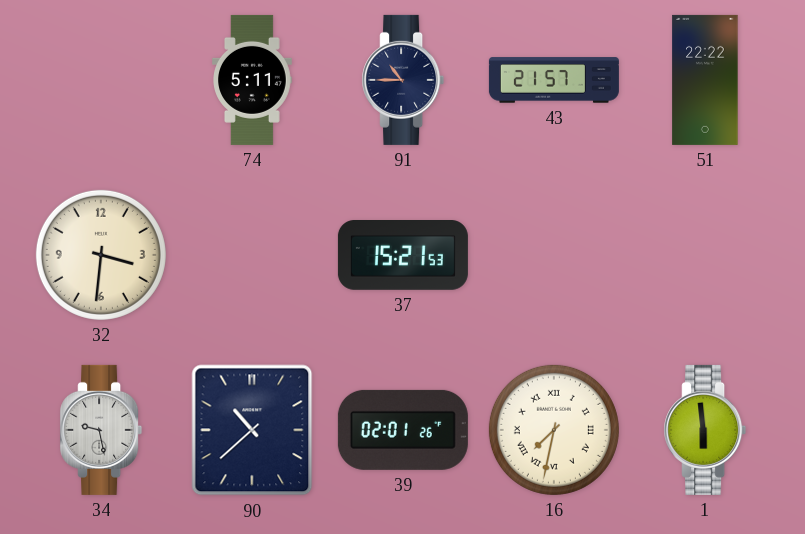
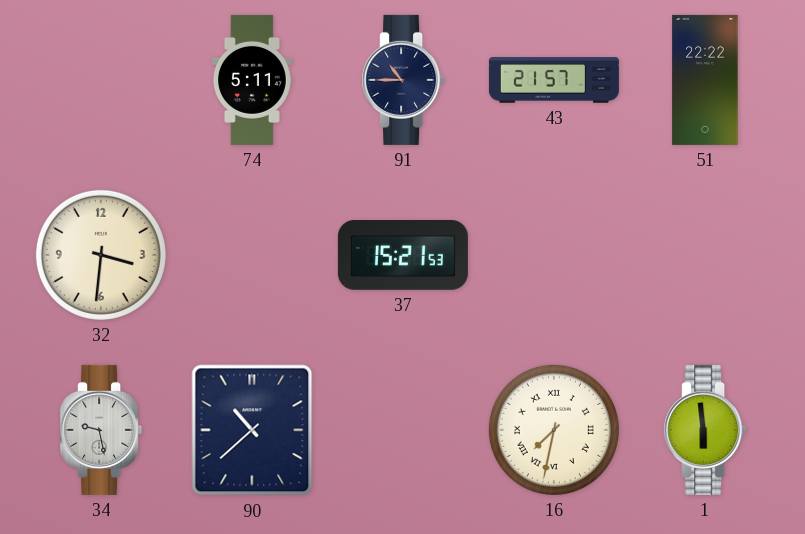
39: 02:01 -> none
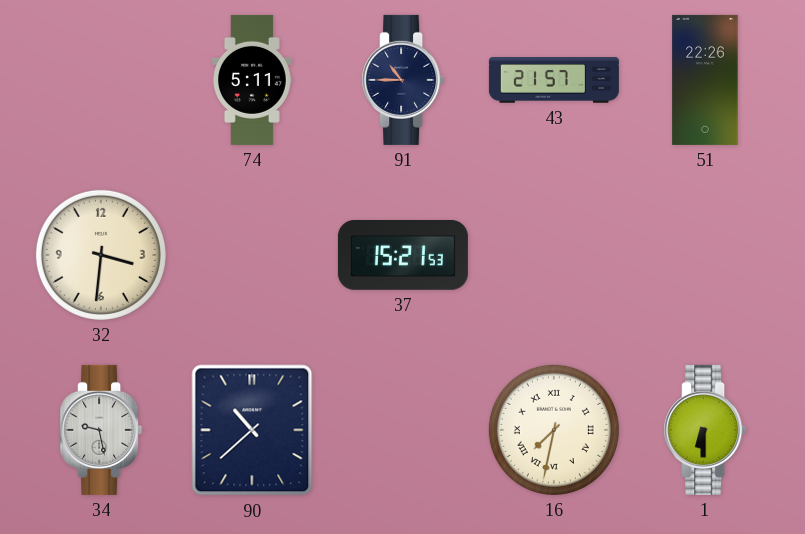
51: 22:22 -> 22:26
1: 5:59 -> 6:30
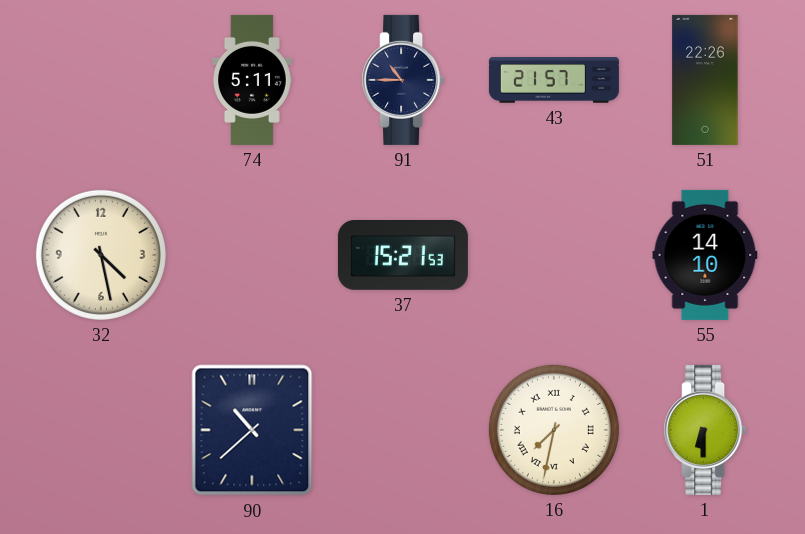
32: 3:31 -> 4:28
55: none -> 14:10
34: 9:28 -> none
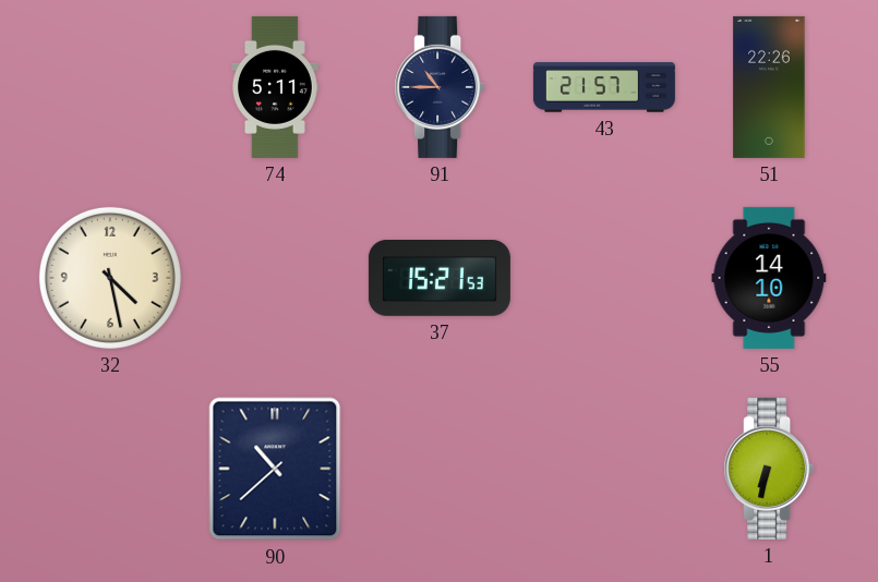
16: 7:32 -> none
1: 6:30 -> 6:32
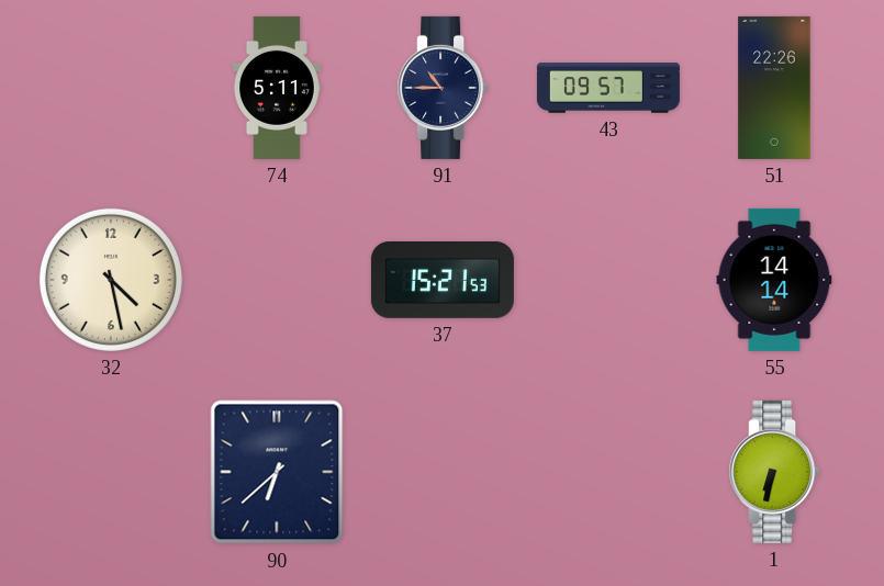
43: 21:57 -> 09:57
55: 14:10 -> 14:14
90: 10:38 -> 6:38
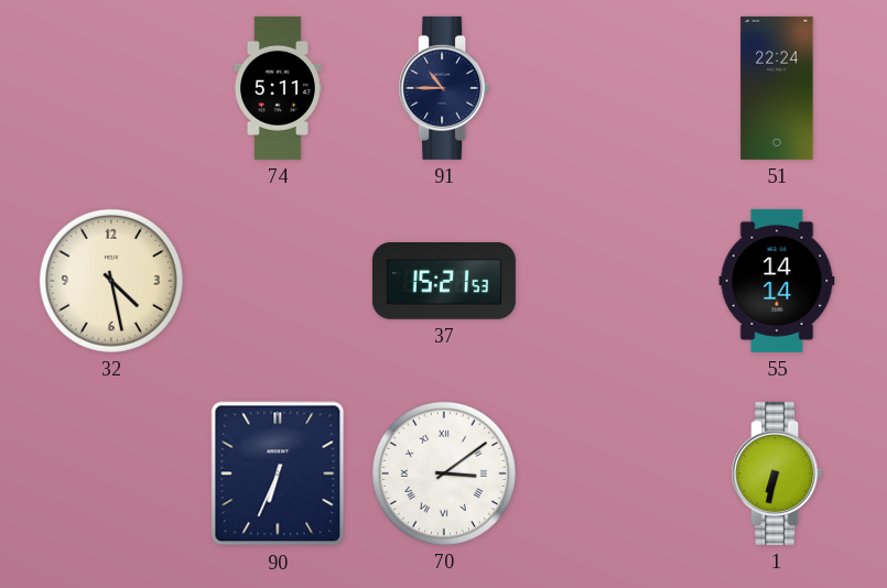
43: 09:57 -> none
51: 22:26 -> 22:24
90: 6:38 -> 6:34
70: none -> 3:09
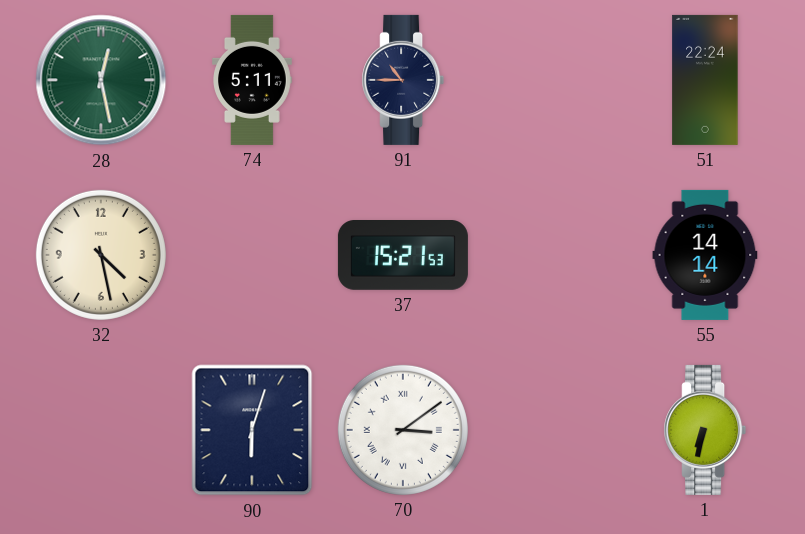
28: none -> 12:28
90: 6:34 -> 6:03
